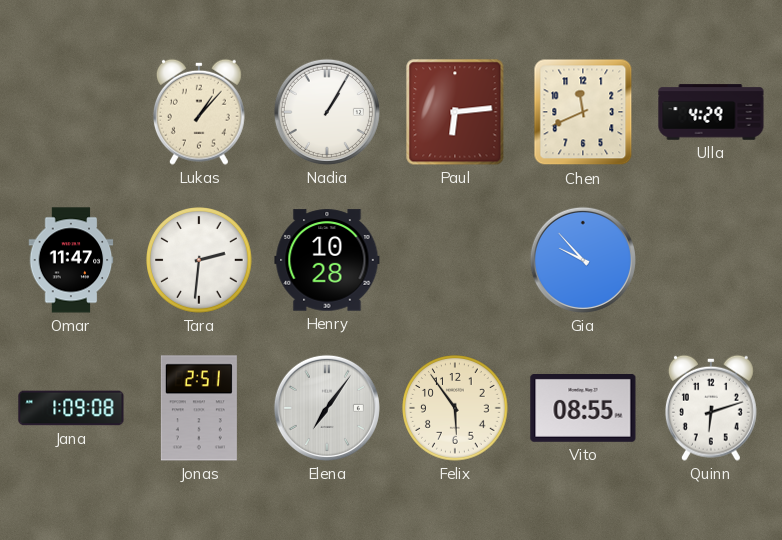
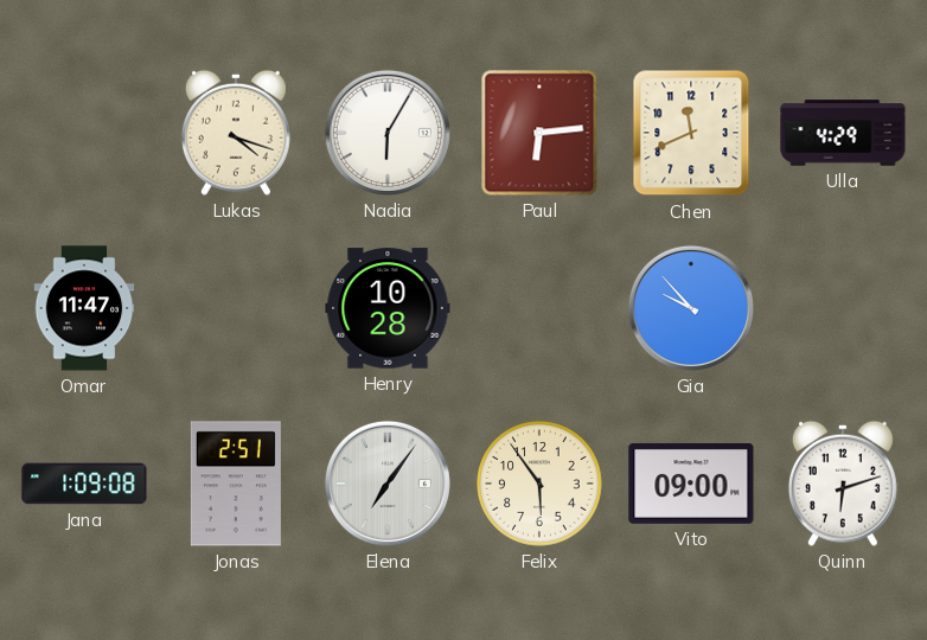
Lukas: 1:07 -> 4:18
Nadia: 1:05 -> 6:05
Tara: 2:31 -> none
Vito: 08:55 -> 09:00
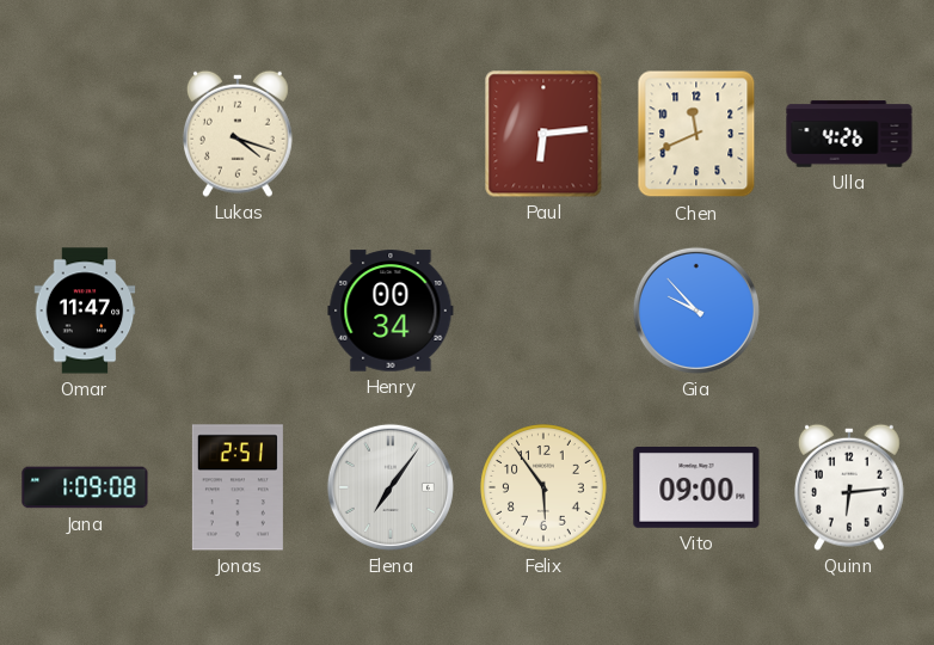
Nadia: 6:05 -> none
Ulla: 4:29 -> 4:26
Henry: 10:28 -> 00:34
Quinn: 6:12 -> 6:14
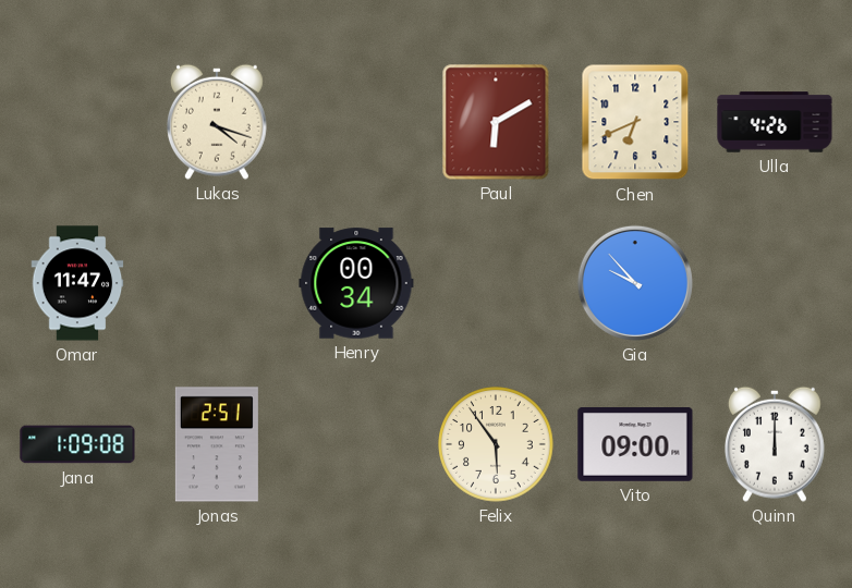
Paul: 6:14 -> 6:10
Chen: 11:41 -> 6:41
Elena: 7:06 -> none
Quinn: 6:14 -> 12:00
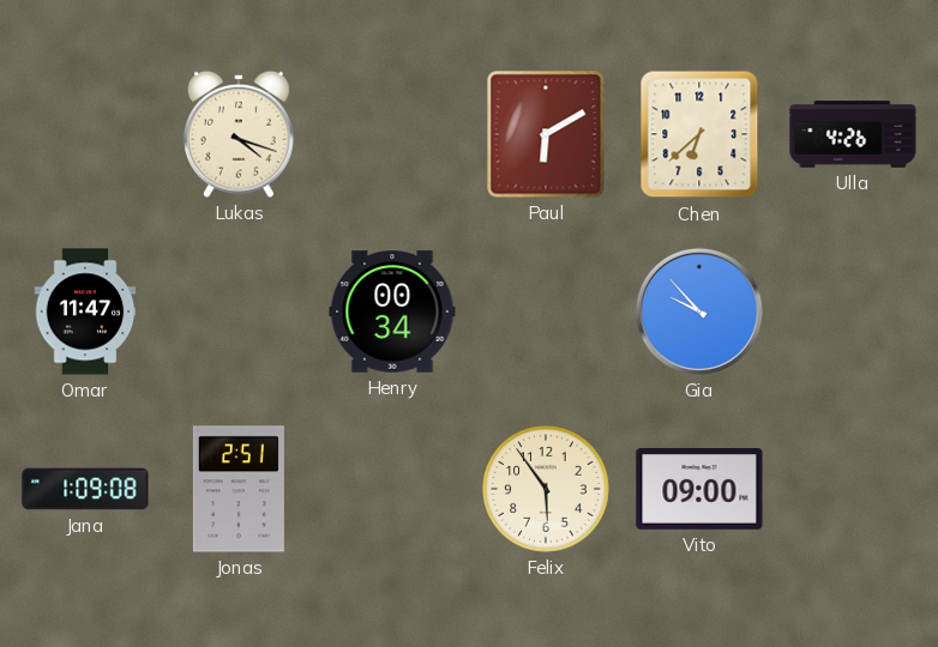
Chen: 6:41 -> 6:38
Quinn: 12:00 -> none
